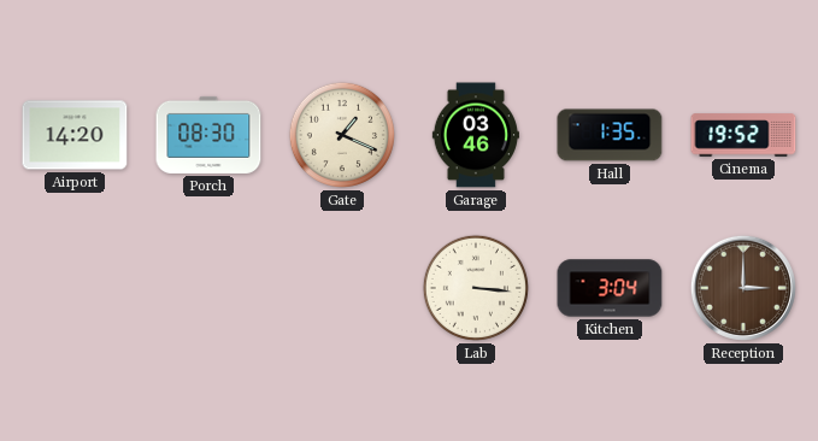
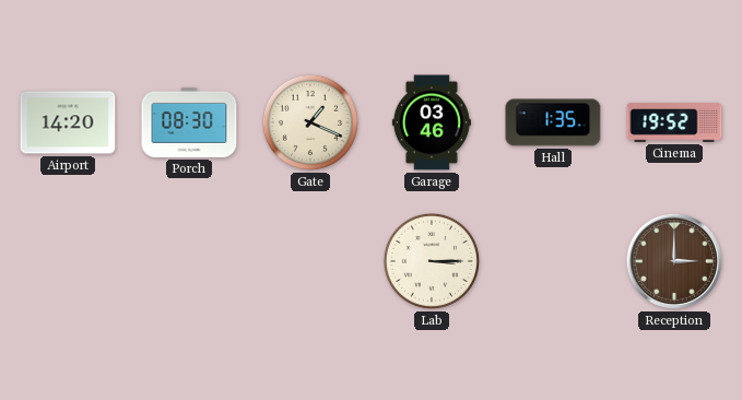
Lab: 3:16 -> 3:15
Kitchen: 3:04 -> none
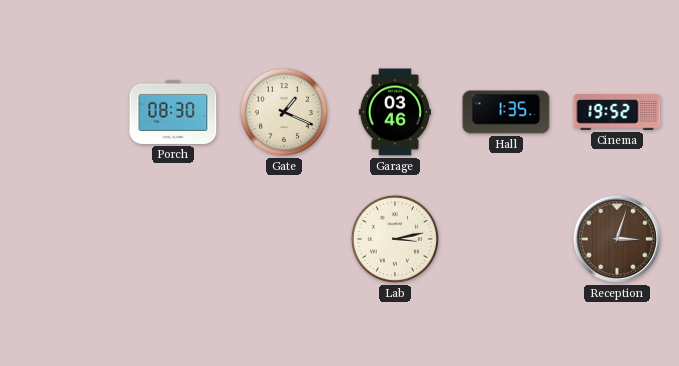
Airport: 14:20 -> none
Lab: 3:15 -> 3:13
Reception: 3:00 -> 3:03
